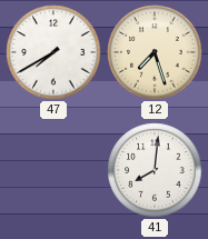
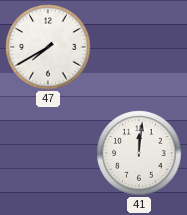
12: 7:27 -> none
41: 8:01 -> 12:01
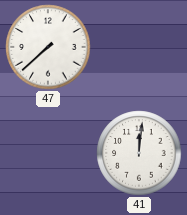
47: 7:40 -> 7:38
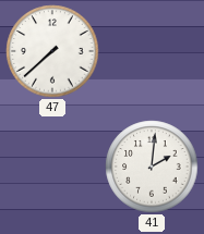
41: 12:01 -> 2:01
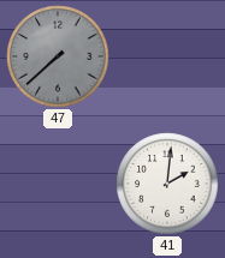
47 dial: white -> grey
